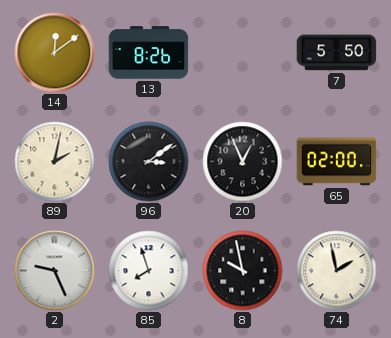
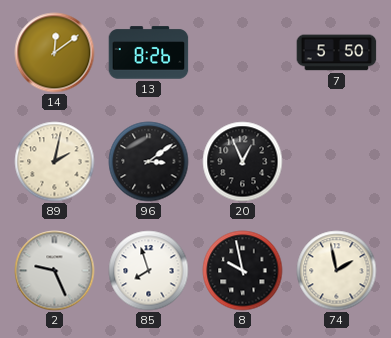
65: 02:00 -> none
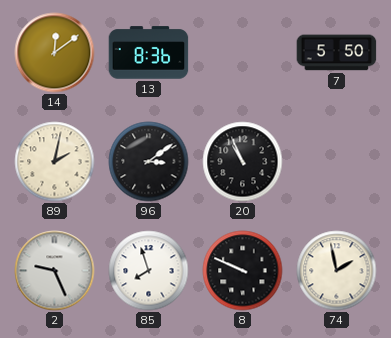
13: 8:26 -> 8:36
20: 12:56 -> 10:56
8: 9:58 -> 9:49
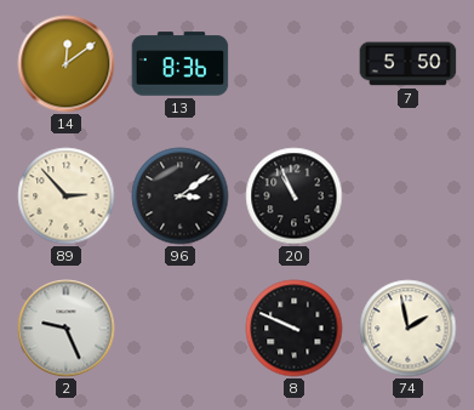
89: 2:02 -> 2:53
85: 7:57 -> none
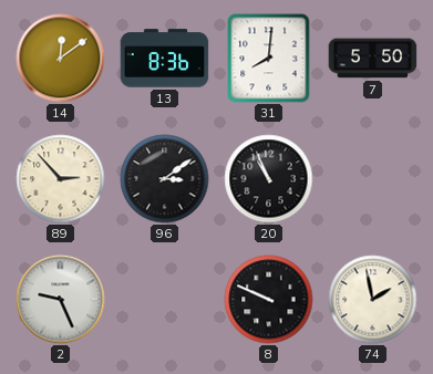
31: none -> 8:01
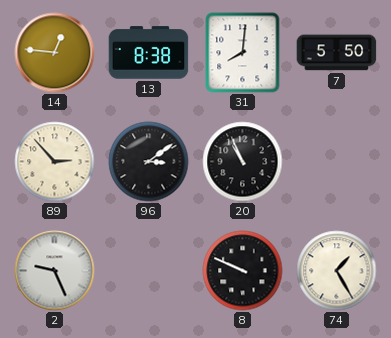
14: 12:09 -> 12:46
13: 8:36 -> 8:38
74: 1:58 -> 1:25
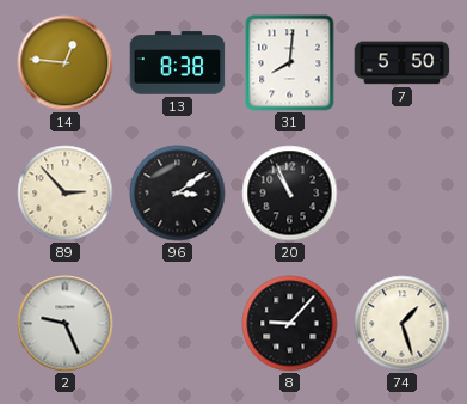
8: 9:49 -> 9:07
74: 1:25 -> 1:27
